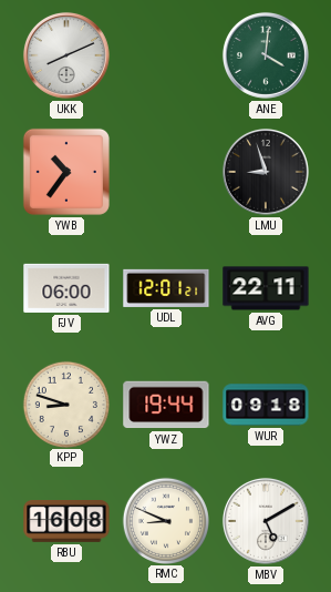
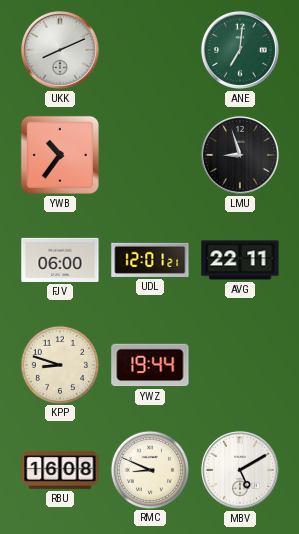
ANE: 4:01 -> 7:01
WUR: 09:18 -> none
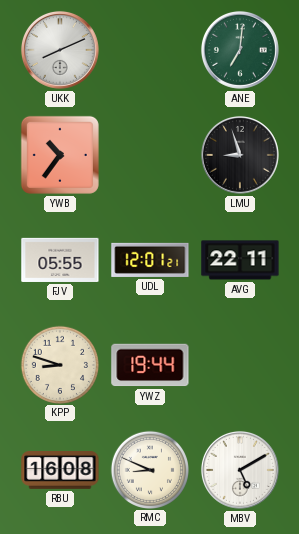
FJV: 06:00 -> 05:55
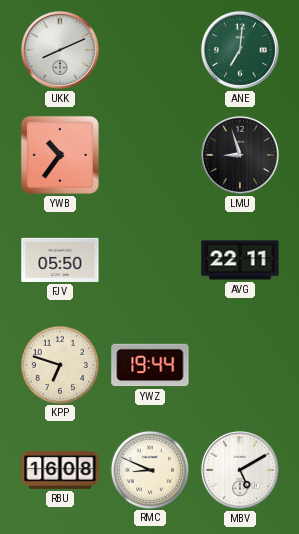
FJV: 05:55 -> 05:50
UDL: 12:01 -> none
KPP: 8:48 -> 6:48
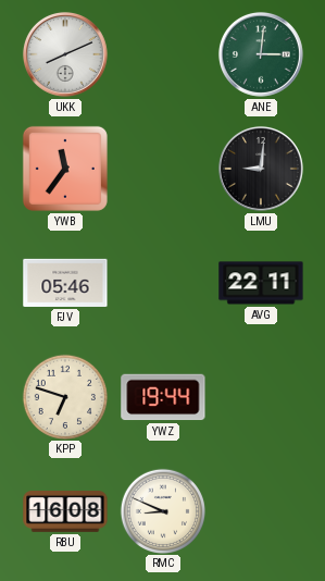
ANE: 7:01 -> 3:01
YWB: 10:36 -> 11:36
LMU: 8:57 -> 9:01
FJV: 05:50 -> 05:46
MBV: 5:10 -> none
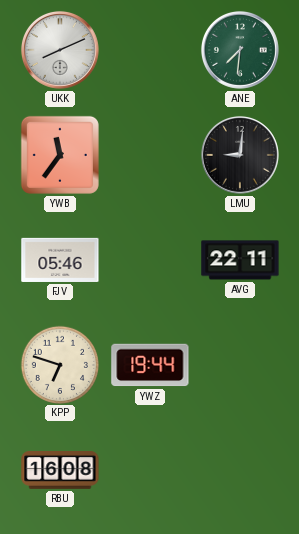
ANE: 3:01 -> 7:31
RMC: 8:49 -> none
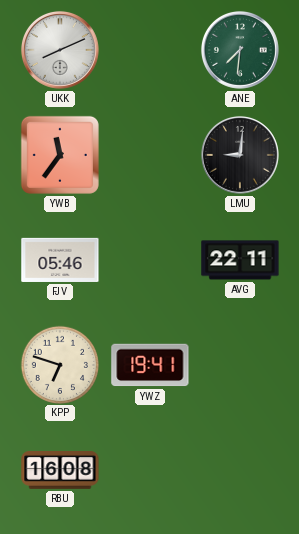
YWZ: 19:44 -> 19:41
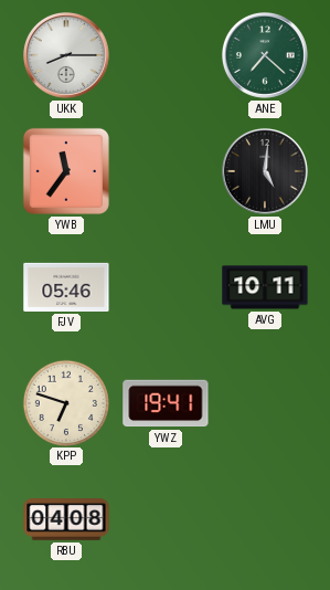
UKK: 8:11 -> 8:15
ANE: 7:31 -> 7:22
LMU: 9:01 -> 5:01
AVG: 22:11 -> 10:11
RBU: 16:08 -> 04:08
